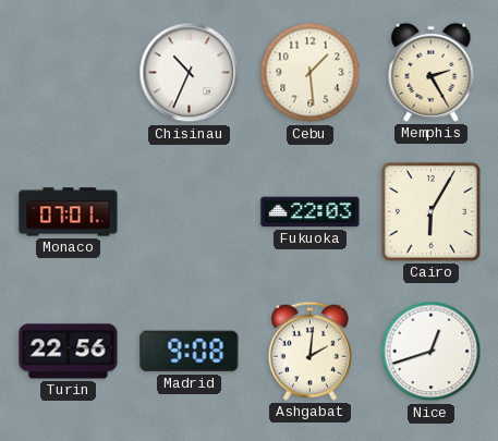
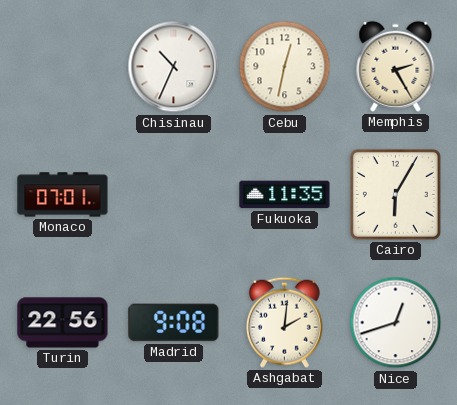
Cebu: 1:29 -> 12:32
Fukuoka: 22:03 -> 11:35
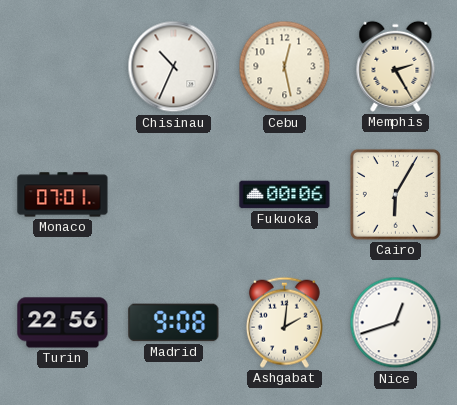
Cebu: 12:32 -> 12:28
Fukuoka: 11:35 -> 00:06
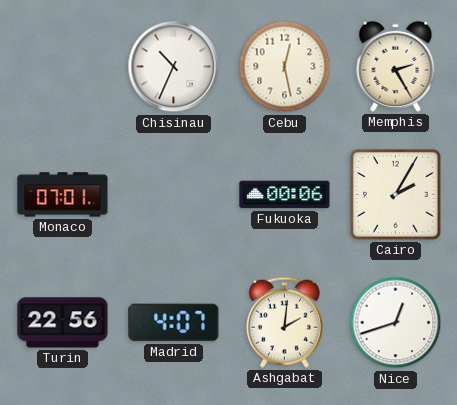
Cairo: 6:05 -> 2:05
Madrid: 9:08 -> 4:07
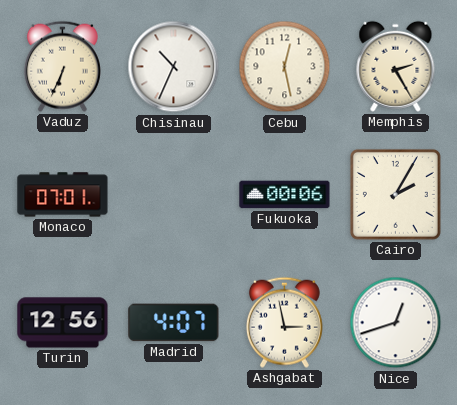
Vaduz: none -> 6:34
Turin: 22:56 -> 12:56
Ashgabat: 2:01 -> 2:58
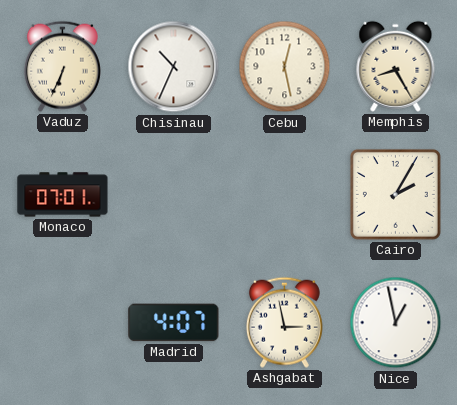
Memphis: 2:25 -> 8:25
Fukuoka: 00:06 -> none
Turin: 12:56 -> none
Nice: 12:42 -> 12:58
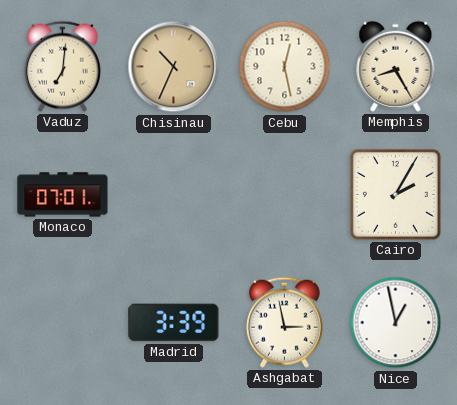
Vaduz: 6:34 -> 7:01
Chisinau dial: white -> champagne
Madrid: 4:07 -> 3:39
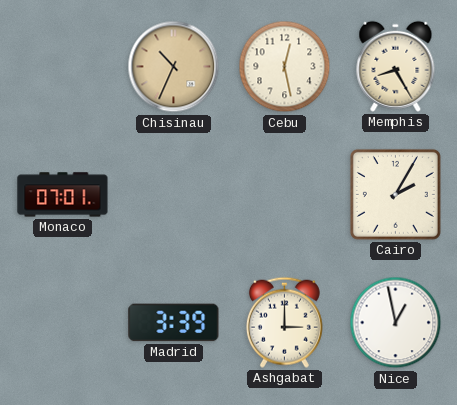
Vaduz: 7:01 -> none
Ashgabat: 2:58 -> 3:00
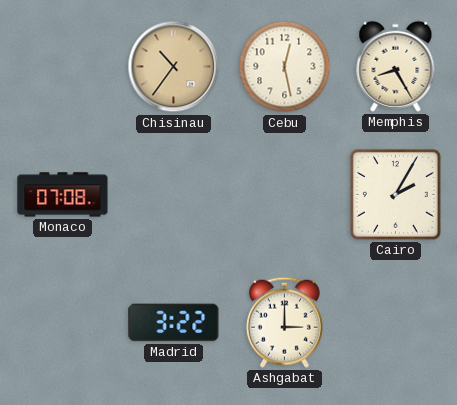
Chisinau: 10:34 -> 10:36
Monaco: 07:01 -> 07:08
Madrid: 3:39 -> 3:22
Nice: 12:58 -> none
